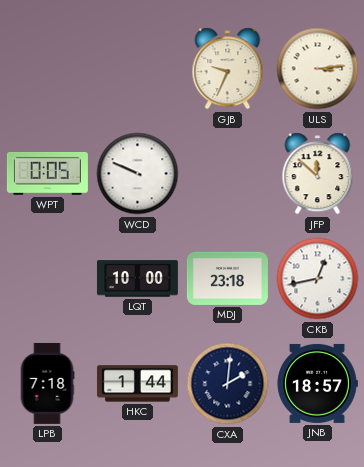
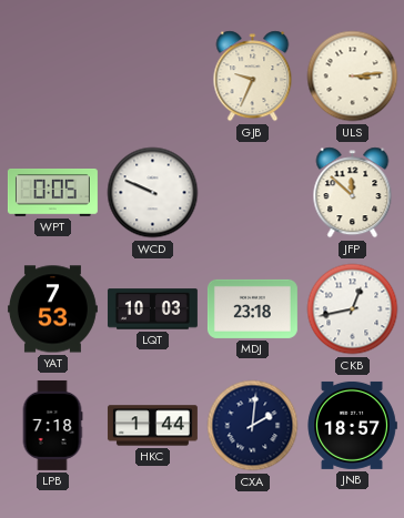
YAT: none -> 7:53
LQT: 10:00 -> 10:03
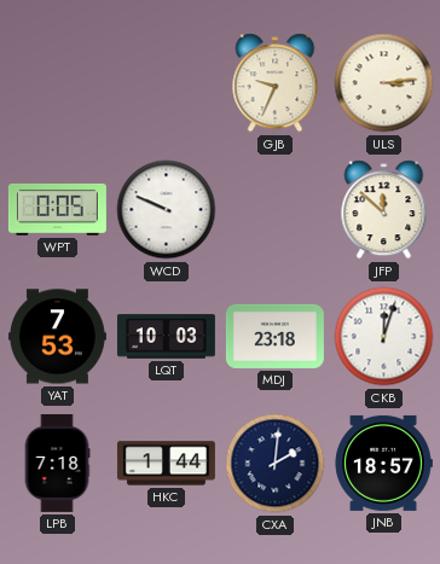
CKB: 12:43 -> 12:03
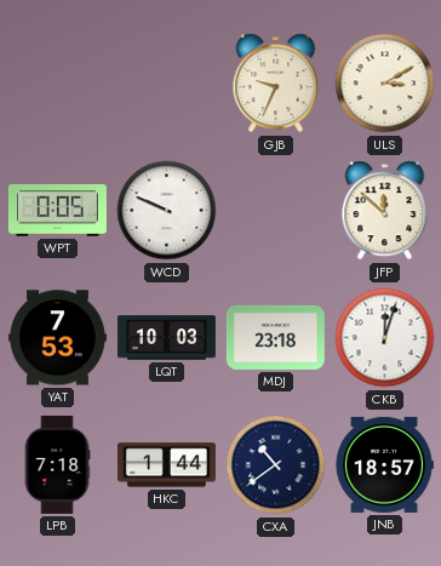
ULS: 3:14 -> 3:10
CXA: 2:01 -> 10:39
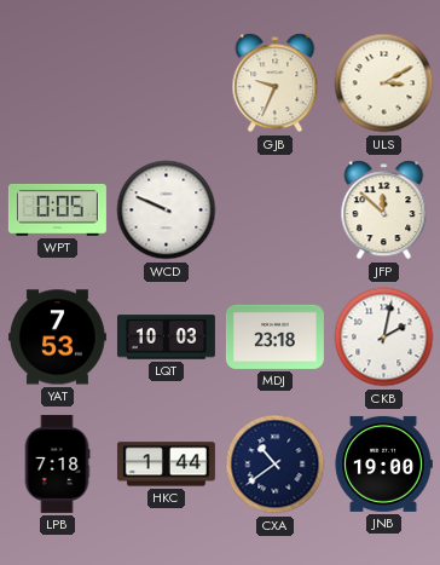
CKB: 12:03 -> 2:02
JNB: 18:57 -> 19:00
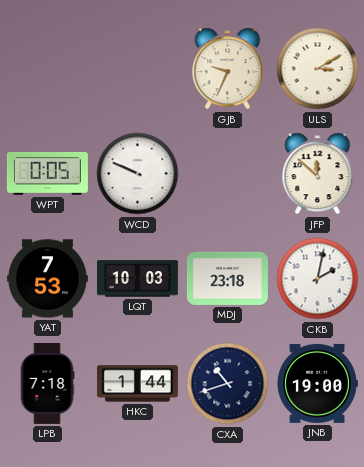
CXA: 10:39 -> 10:42
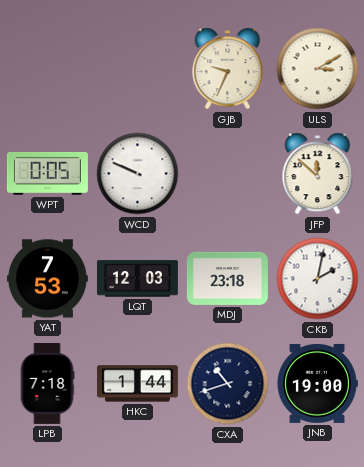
LQT: 10:03 -> 12:03
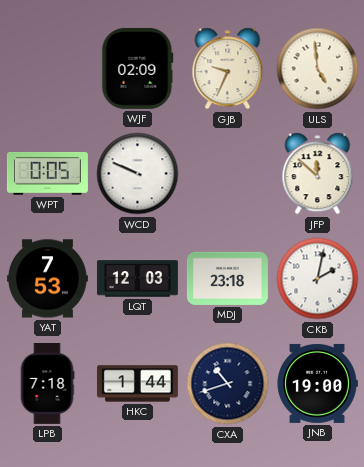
WJF: none -> 02:09
ULS: 3:10 -> 4:59
